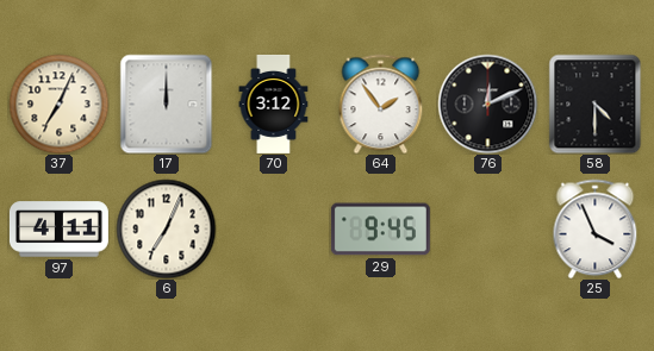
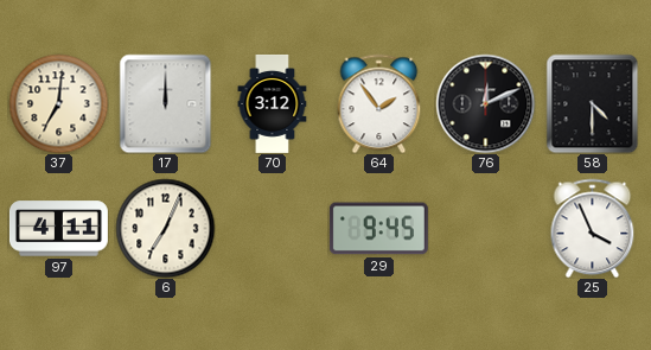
37: 7:04 -> 7:01
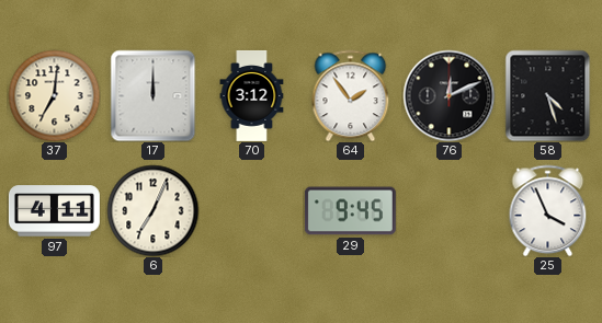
58: 4:30 -> 4:27
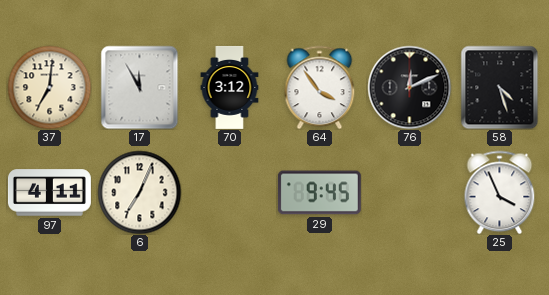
17: 12:00 -> 11:55
64: 1:54 -> 3:54
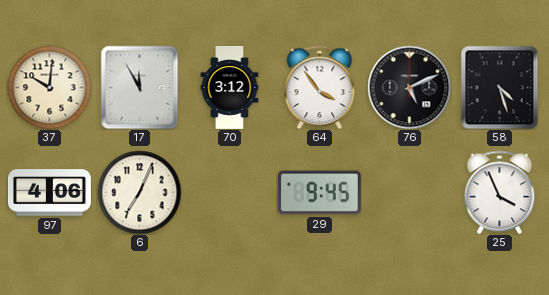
37: 7:01 -> 10:01
76: 12:11 -> 5:11
97: 4:11 -> 4:06
